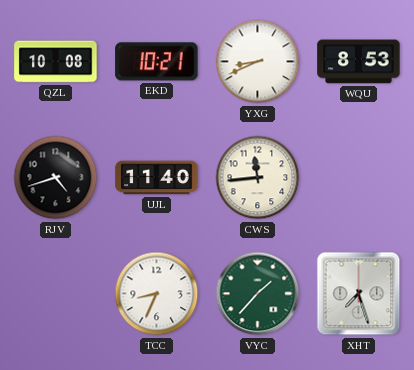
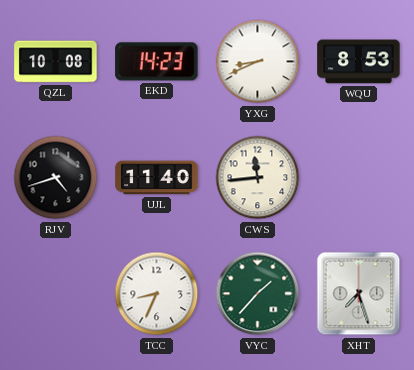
EKD: 10:21 -> 14:23
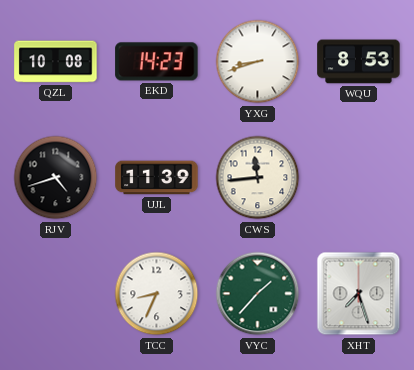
YXG: 8:41 -> 8:42
UJL: 11:40 -> 11:39
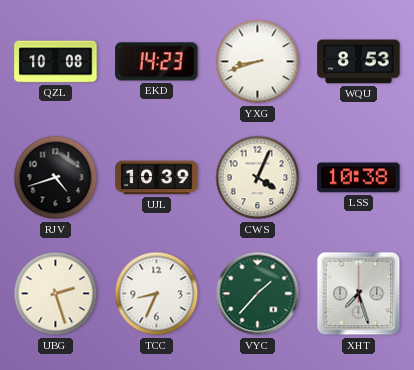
UJL: 11:39 -> 10:39
CWS: 11:44 -> 4:04
LSS: none -> 10:38
UBG: none -> 2:27
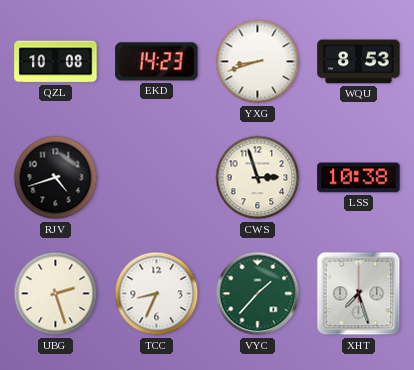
UJL: 10:39 -> none
CWS: 4:04 -> 2:57
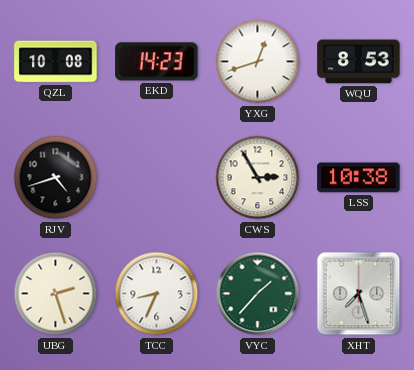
YXG: 8:42 -> 12:42
CWS: 2:57 -> 2:55
